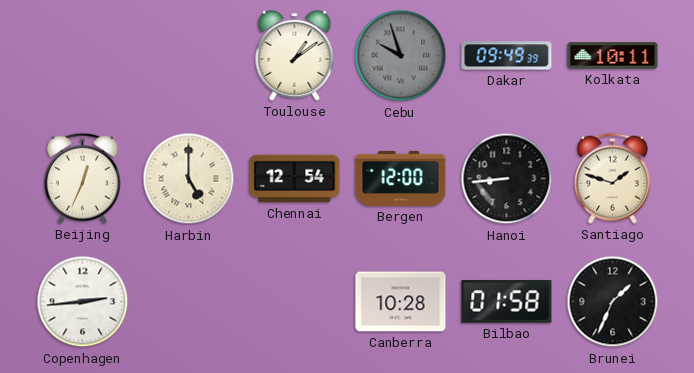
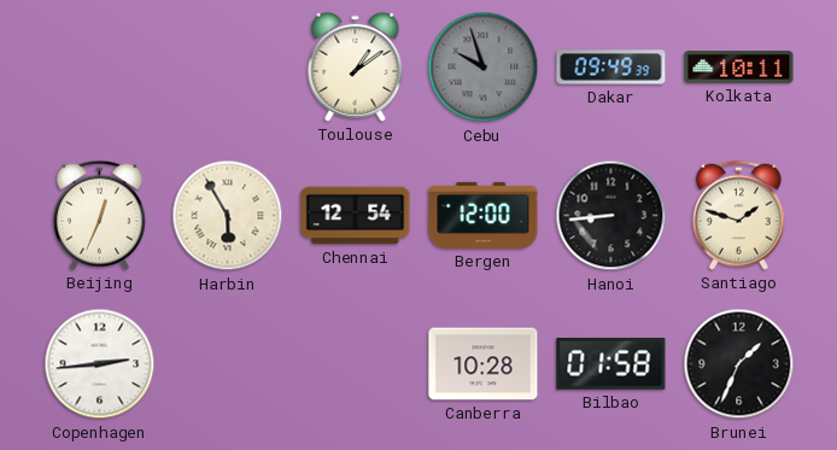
Harbin: 5:00 -> 5:55
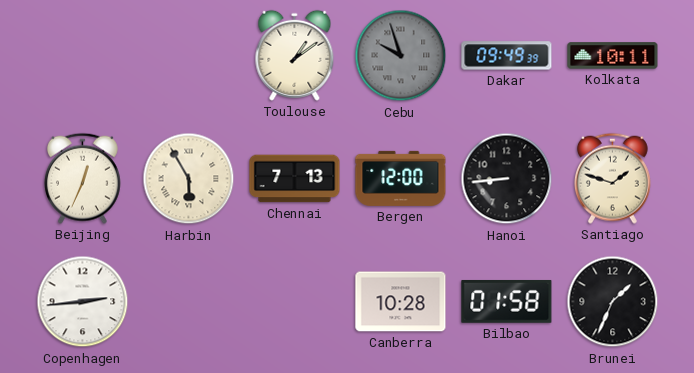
Chennai: 12:54 -> 7:13
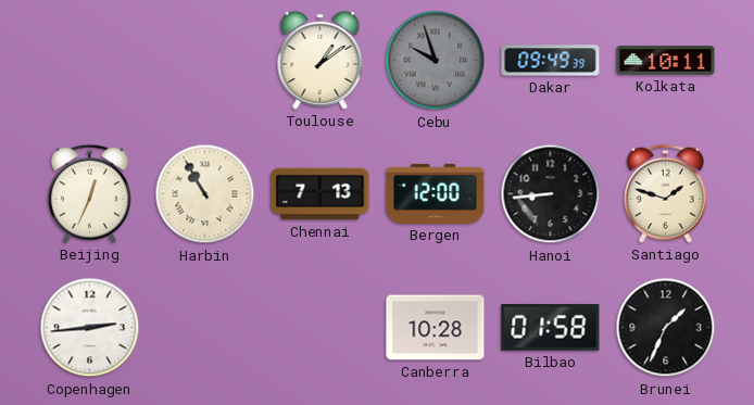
Harbin: 5:55 -> 10:55
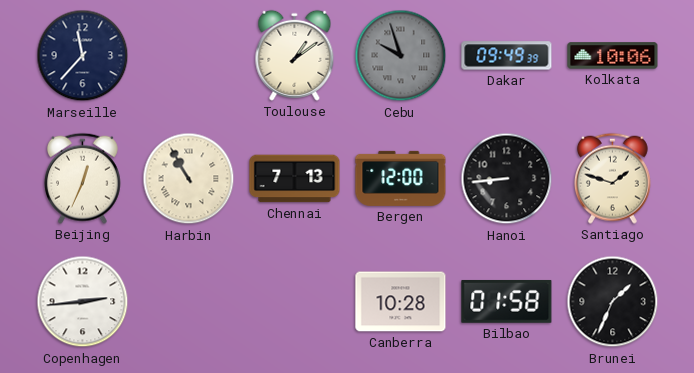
Marseille: none -> 11:37
Kolkata: 10:11 -> 10:06
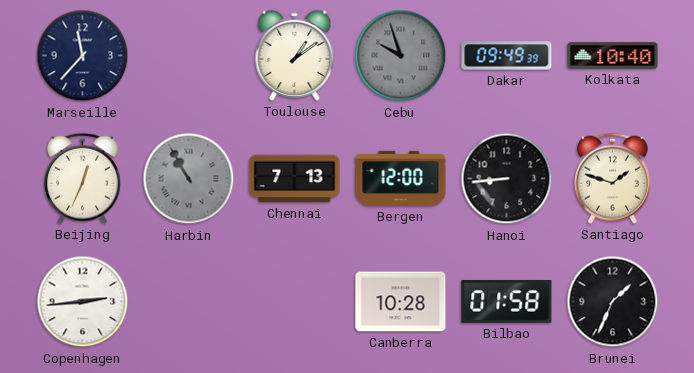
Kolkata: 10:06 -> 10:40
Harbin dial: cream -> grey
